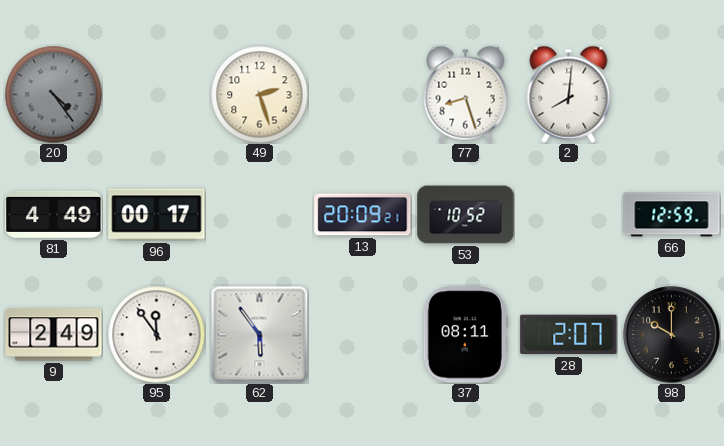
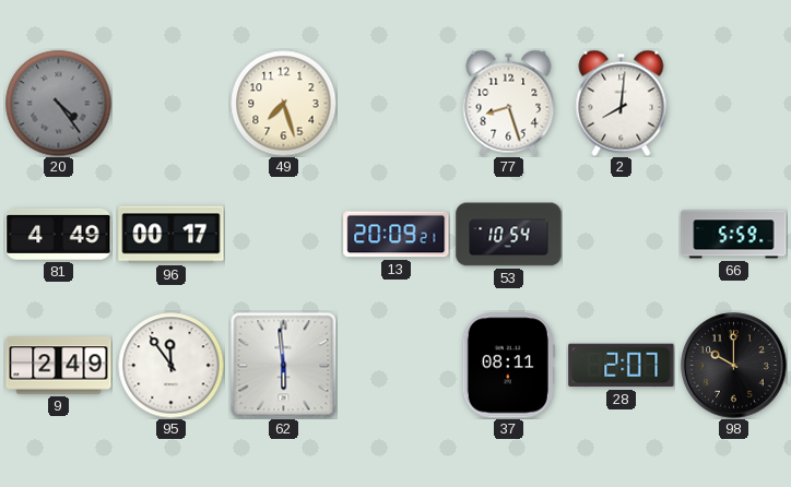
49: 2:27 -> 7:27
53: 10:52 -> 10:54
66: 12:59 -> 5:59
62: 5:54 -> 5:59
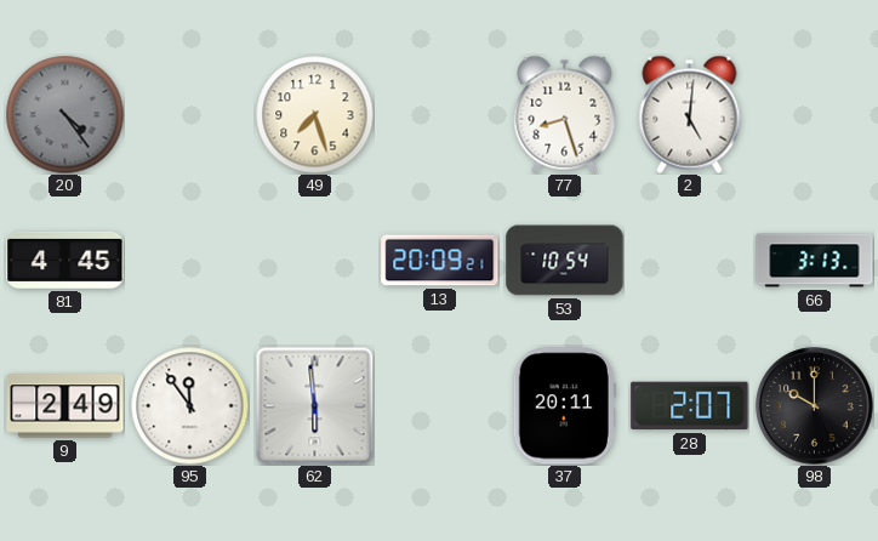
2: 8:01 -> 5:01
81: 4:49 -> 4:45
96: 00:17 -> none
66: 5:59 -> 3:13
37: 08:11 -> 20:11
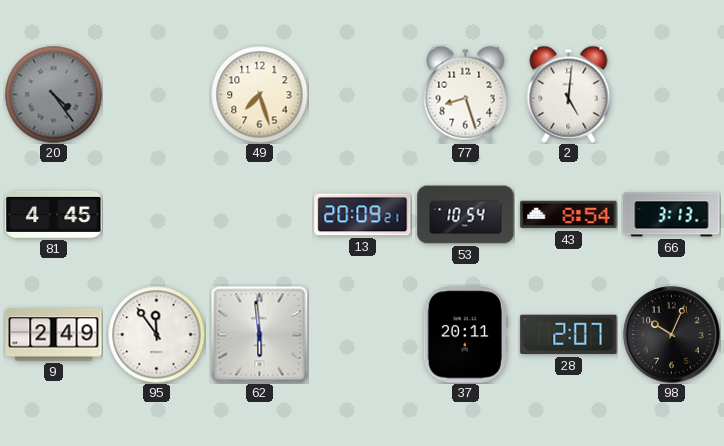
43: none -> 8:54
98: 10:00 -> 10:04
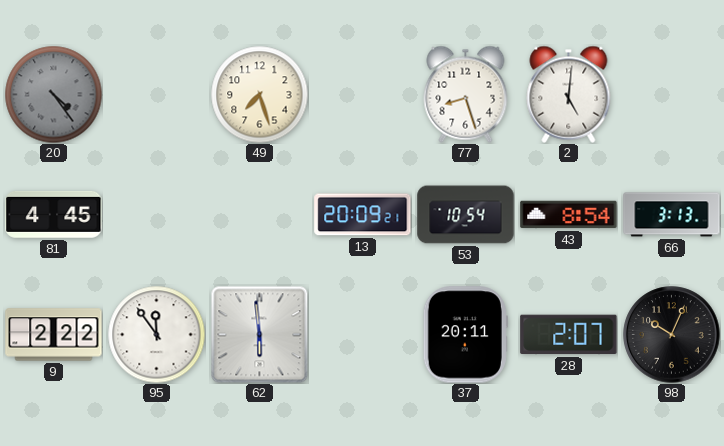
9: 2:49 -> 2:22
